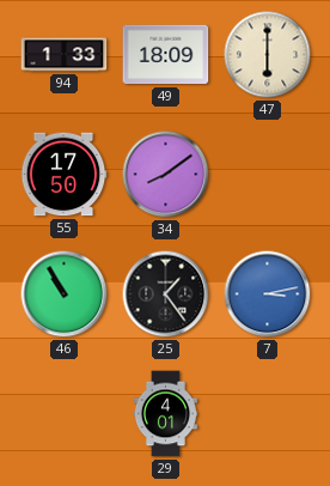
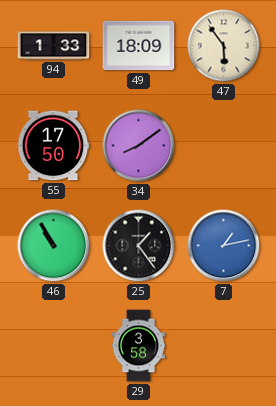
47: 6:00 -> 5:54
7: 3:13 -> 1:13
29: 4:01 -> 3:58
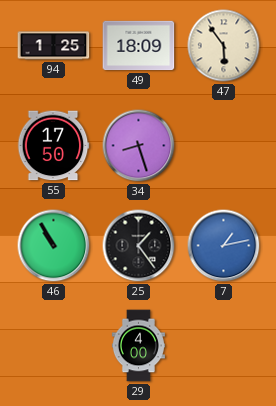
94: 1:33 -> 1:25
34: 8:09 -> 8:27
29: 3:58 -> 4:00
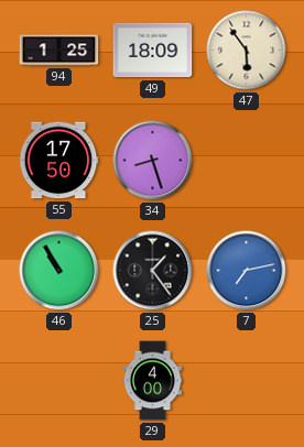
7: 1:13 -> 7:13
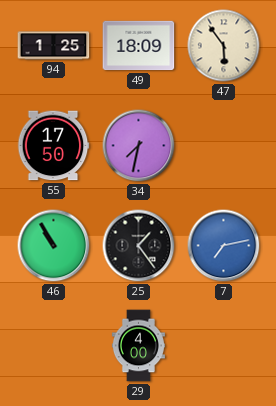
34: 8:27 -> 7:32
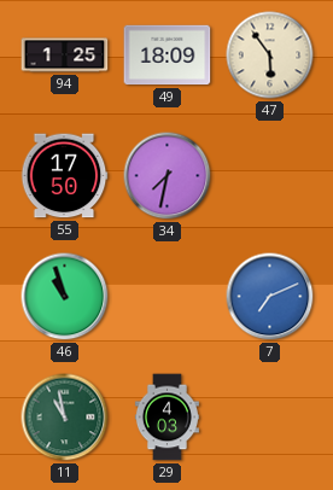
46: 10:55 -> 10:57
25: 1:24 -> none
7: 7:13 -> 7:11
11: none -> 10:58
29: 4:00 -> 4:03
